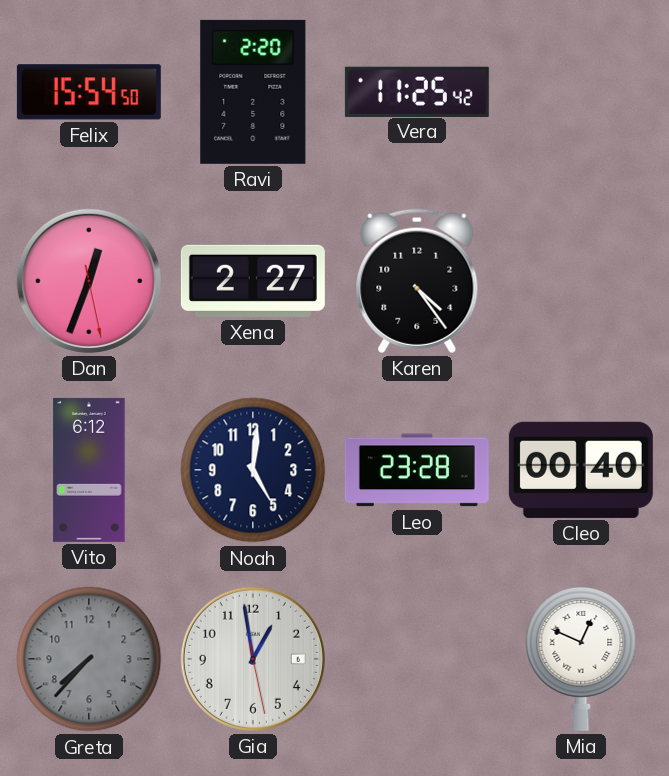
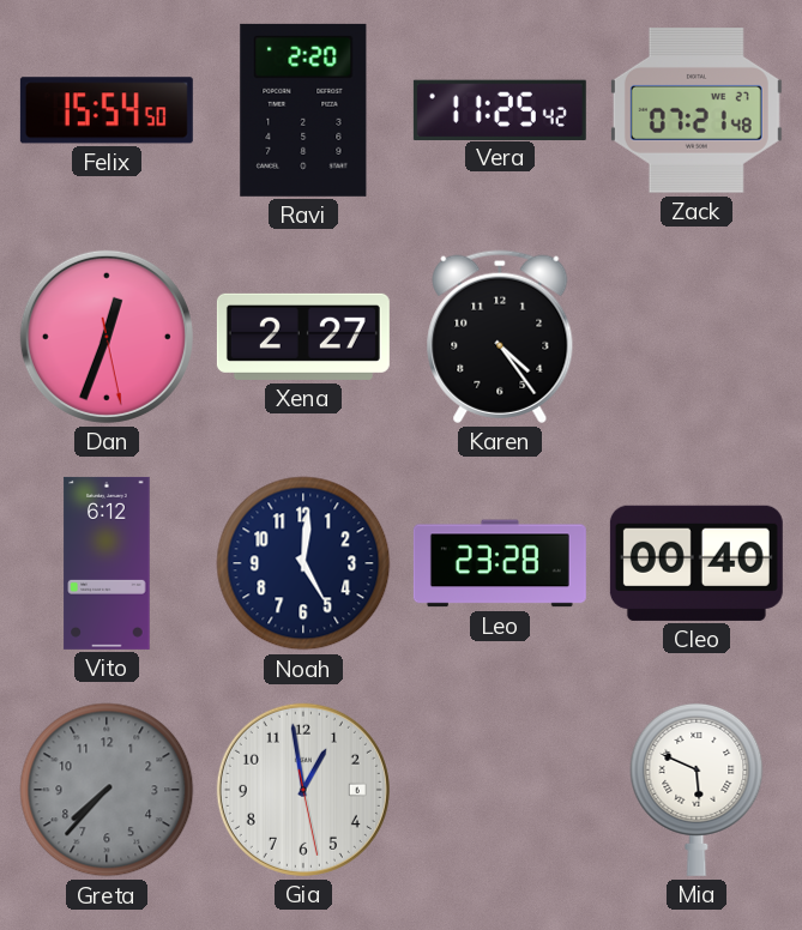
Zack: none -> 07:21
Mia: 12:49 -> 5:49
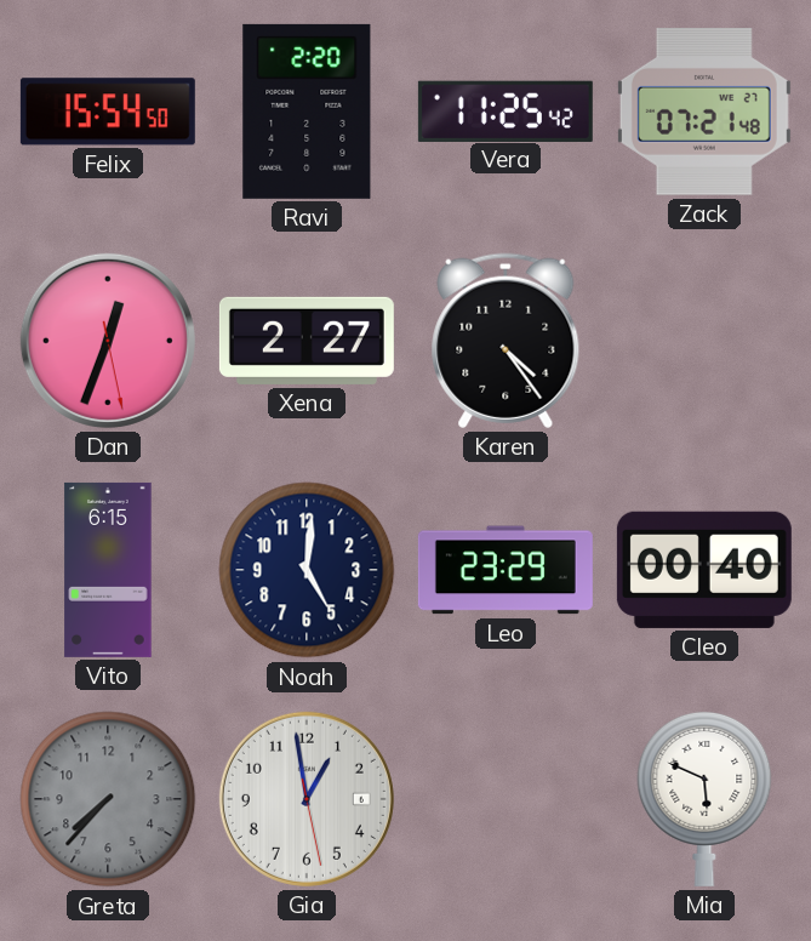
Vito: 6:12 -> 6:15
Leo: 23:28 -> 23:29
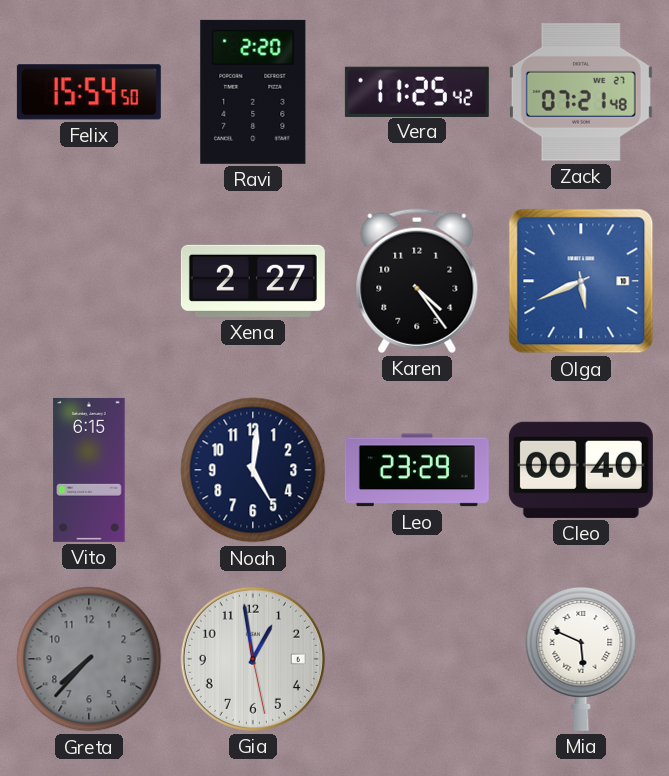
Dan: 12:33 -> none
Olga: none -> 5:41
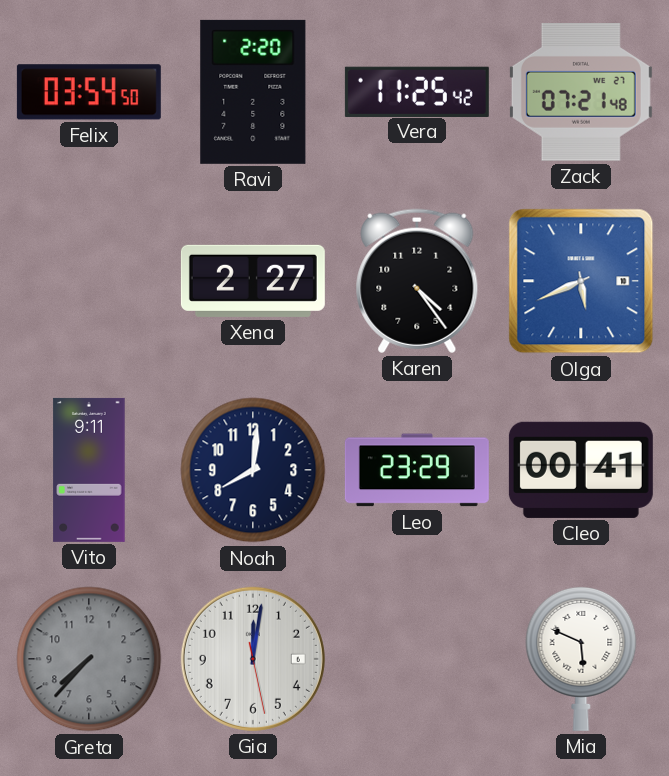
Felix: 15:54 -> 03:54
Vito: 6:15 -> 9:11
Noah: 5:01 -> 8:01
Cleo: 00:40 -> 00:41
Gia: 12:58 -> 12:01
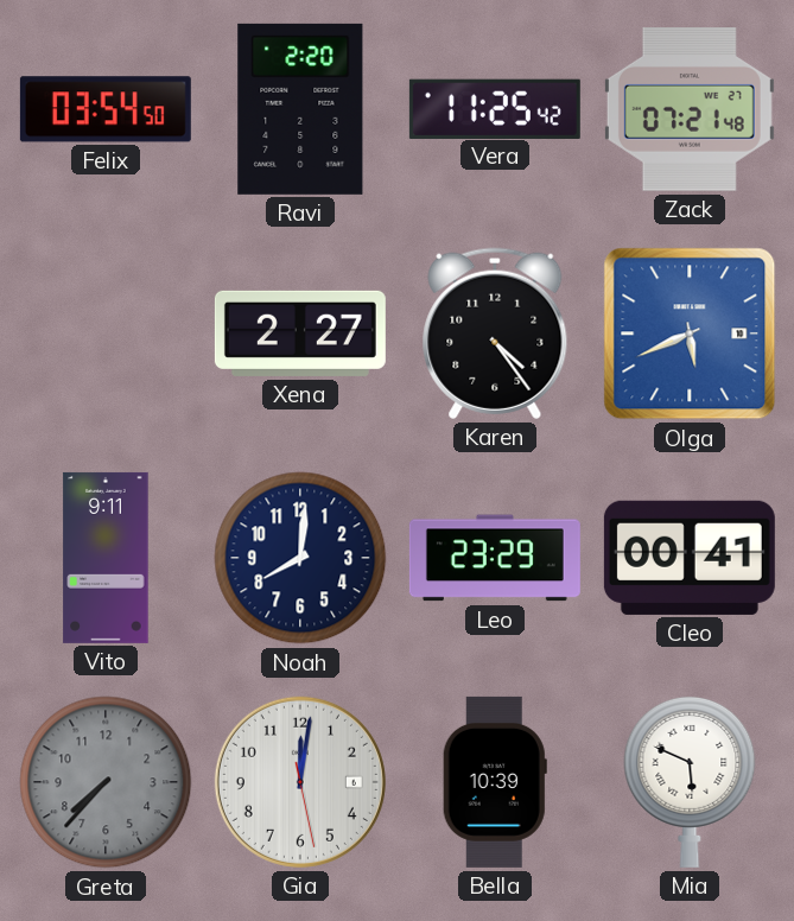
Bella: none -> 10:39
